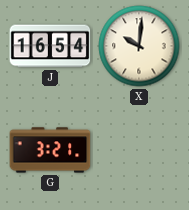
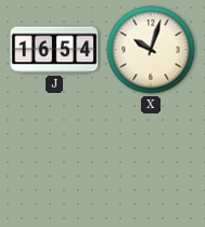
X: 10:01 -> 10:03
G: 3:21 -> none
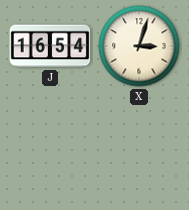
X: 10:03 -> 3:03
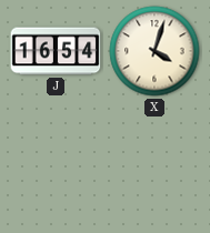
X: 3:03 -> 4:03
